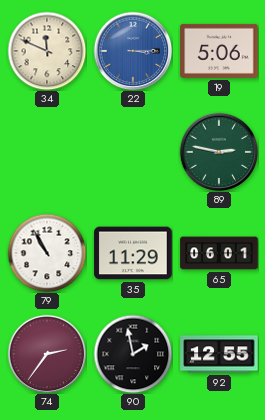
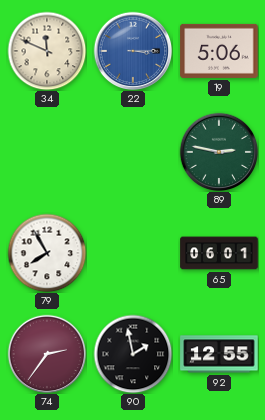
79: 10:55 -> 7:55
35: 11:29 -> none
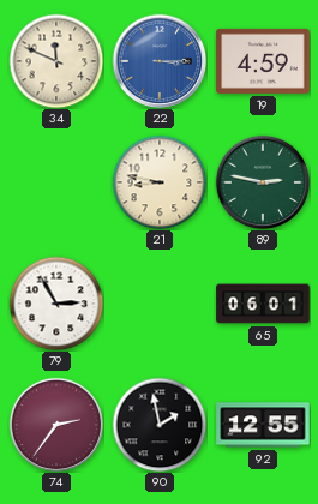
19: 5:06 -> 4:59
21: none -> 8:47
79: 7:55 -> 2:55
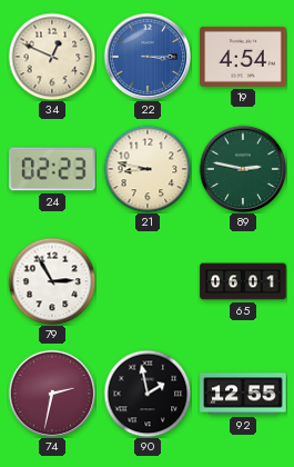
34: 11:49 -> 12:49
19: 4:59 -> 4:54
24: none -> 02:23
74: 2:36 -> 2:32
